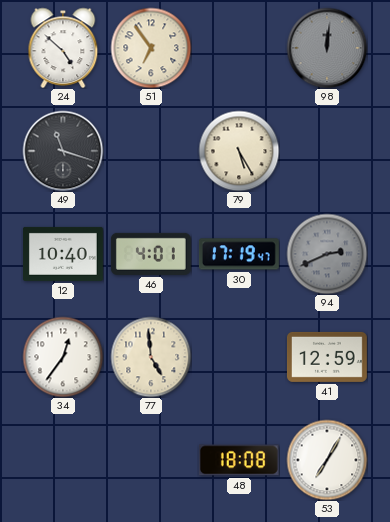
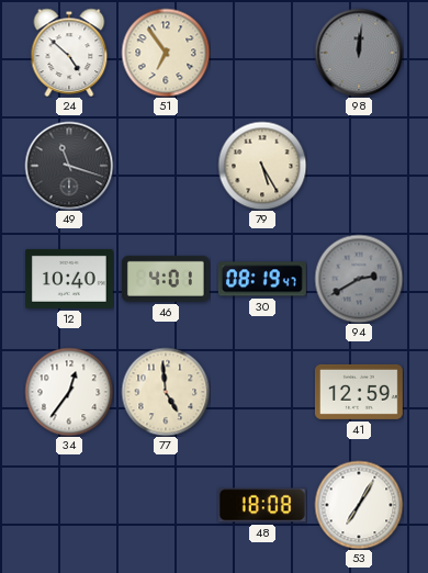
30: 17:19 -> 08:19
94: 2:41 -> 2:40
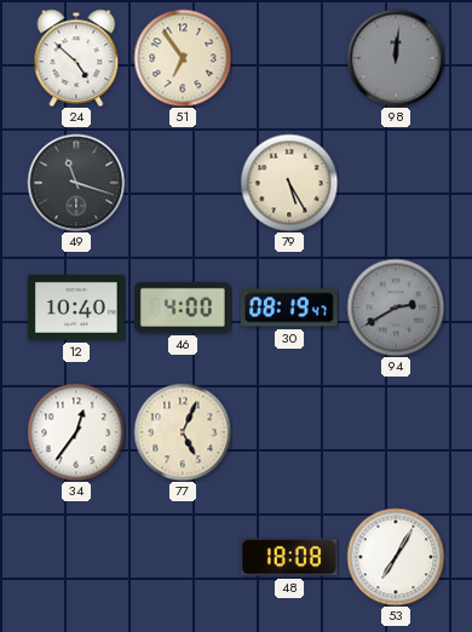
46: 4:01 -> 4:00
77: 4:59 -> 5:04
41: 12:59 -> none
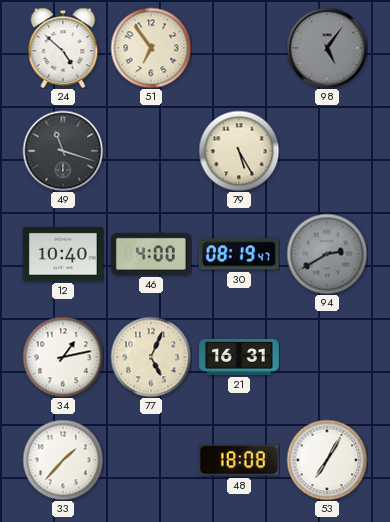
98: 12:01 -> 5:06
34: 12:36 -> 1:13
21: none -> 16:31
33: none -> 1:37
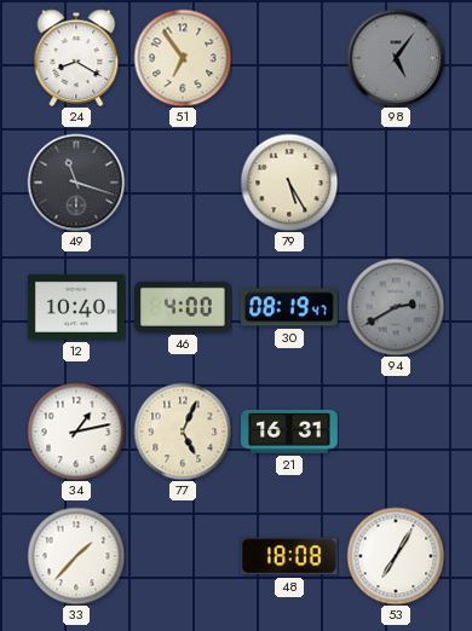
24: 4:52 -> 8:20
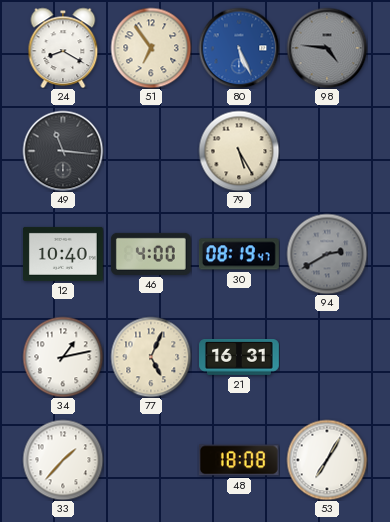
80: none -> 5:26
98: 5:06 -> 4:46
49: 11:18 -> 11:16
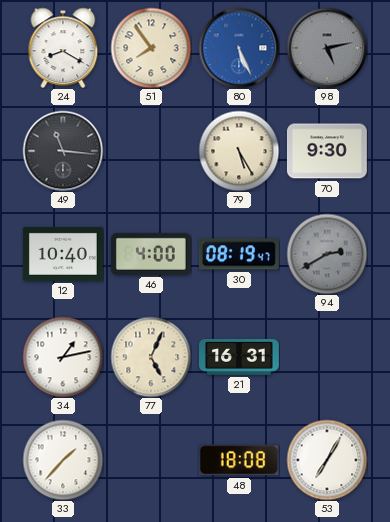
51: 6:54 -> 7:54
98: 4:46 -> 5:13
70: none -> 9:30
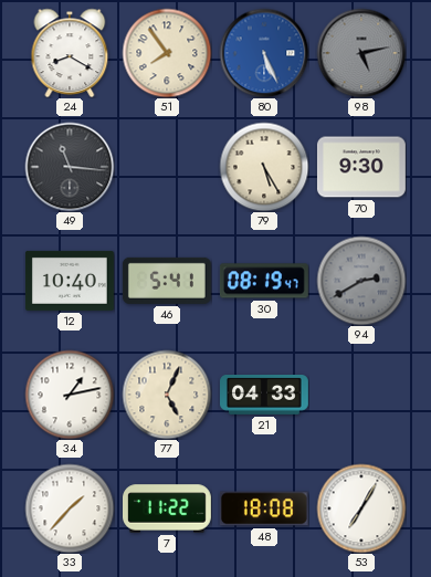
46: 4:00 -> 5:41
21: 16:31 -> 04:33
7: none -> 11:22
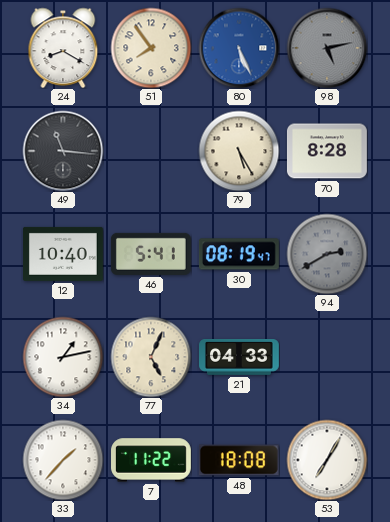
70: 9:30 -> 8:28
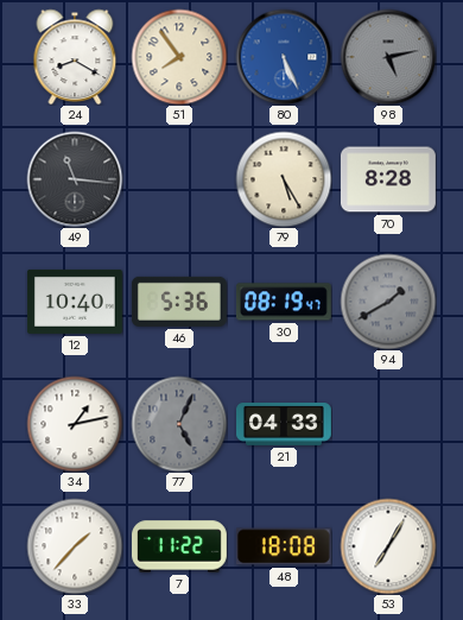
46: 5:41 -> 5:36
94: 2:40 -> 1:40
77 dial: cream -> grey
